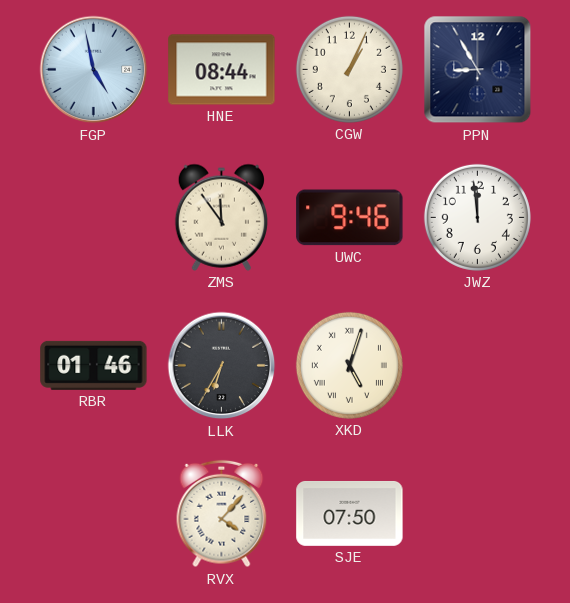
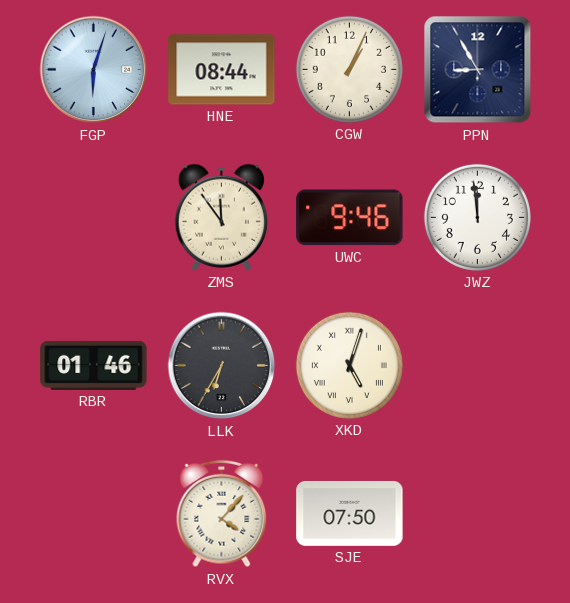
FGP: 4:58 -> 6:03
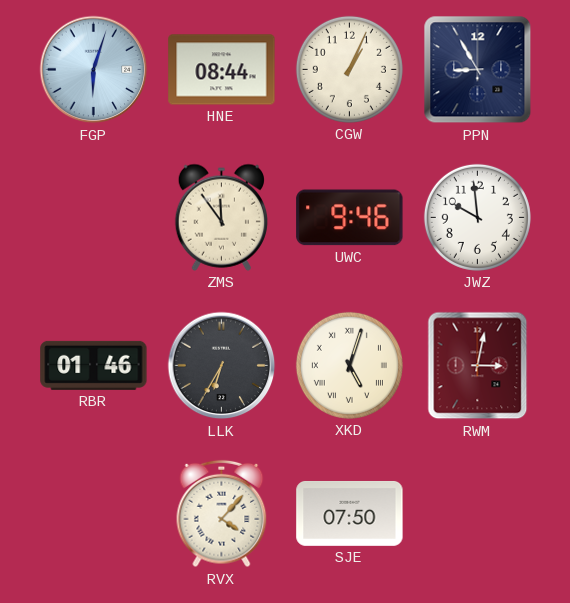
JWZ: 11:59 -> 9:59
RWM: none -> 3:02
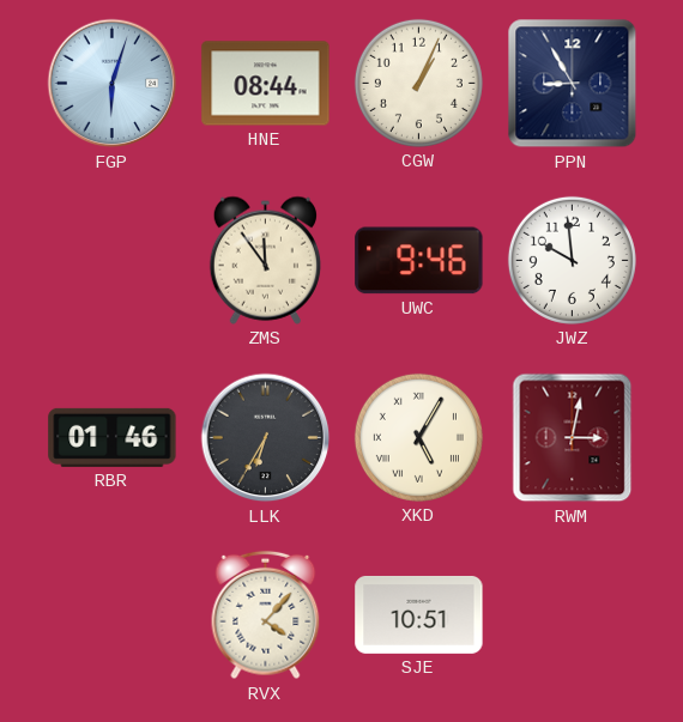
XKD: 5:03 -> 5:05
SJE: 07:50 -> 10:51
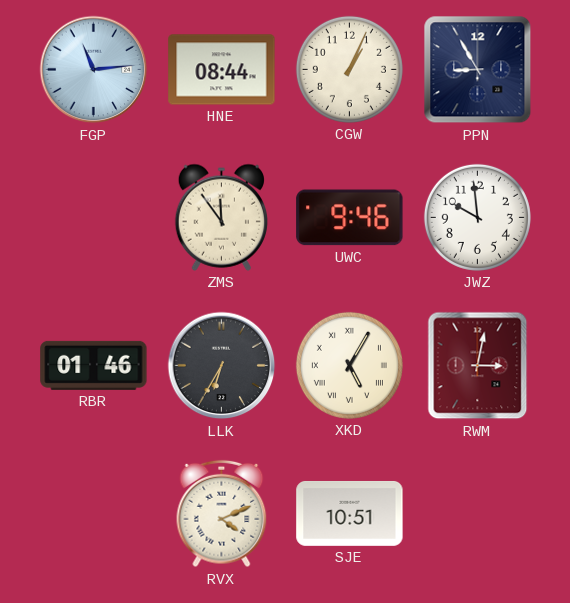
FGP: 6:03 -> 11:14
RVX: 4:07 -> 4:11
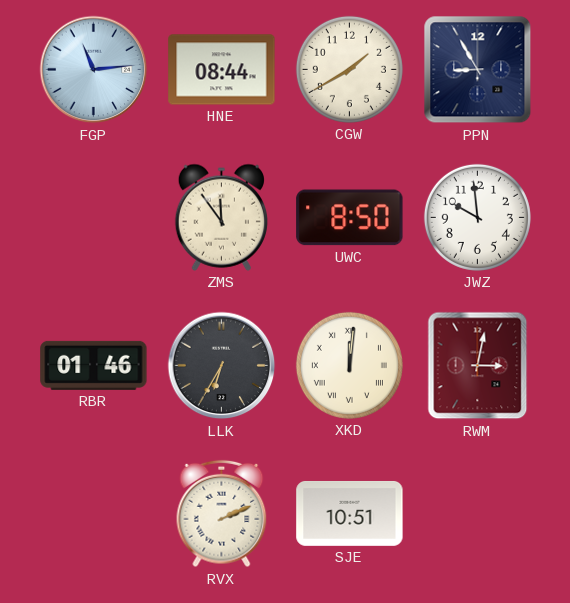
CGW: 1:04 -> 1:40
UWC: 9:46 -> 8:50
XKD: 5:05 -> 12:01
RVX: 4:11 -> 2:11
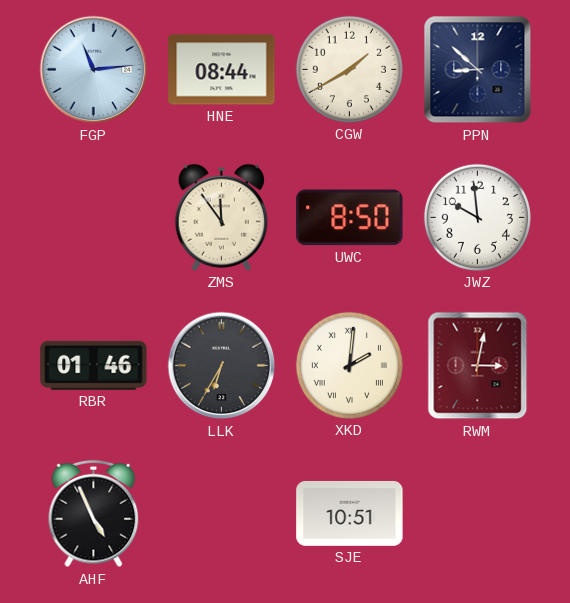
PPN: 8:55 -> 8:52
XKD: 12:01 -> 2:01
AHF: none -> 4:56
RVX: 2:11 -> none
